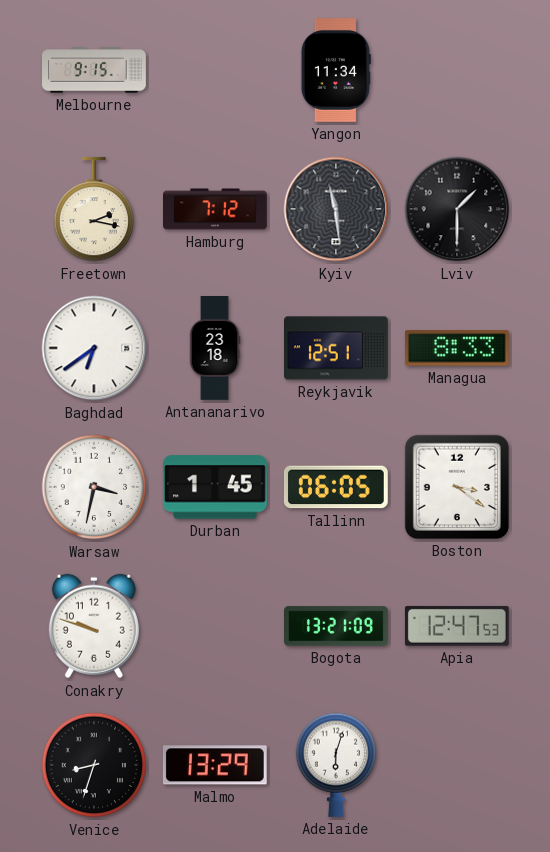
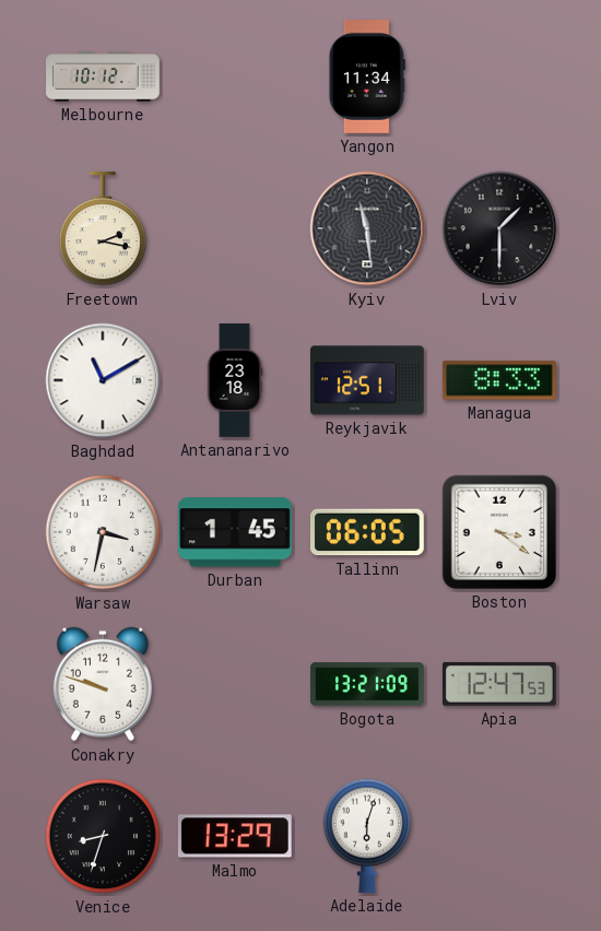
Melbourne: 9:15 -> 10:12
Hamburg: 7:12 -> none
Baghdad: 6:39 -> 11:10
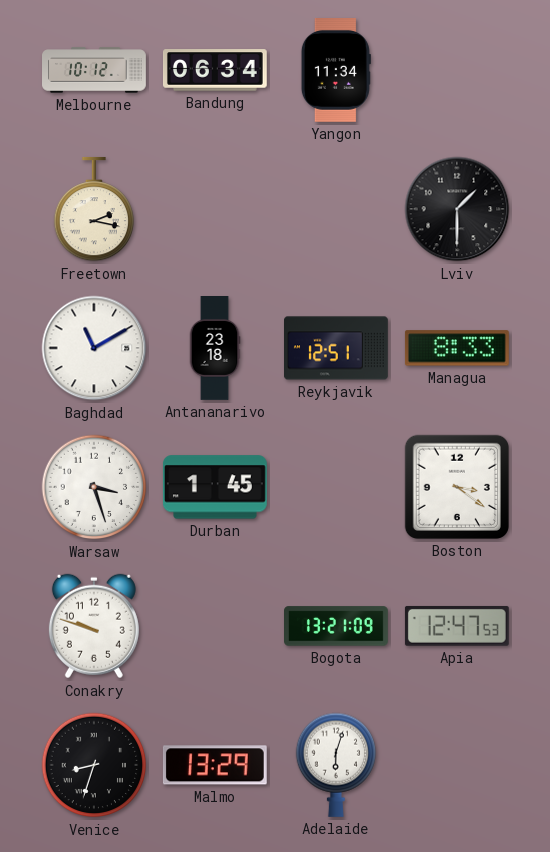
Bandung: none -> 06:34
Kyiv: 11:29 -> none
Warsaw: 3:32 -> 3:27
Tallinn: 06:05 -> none
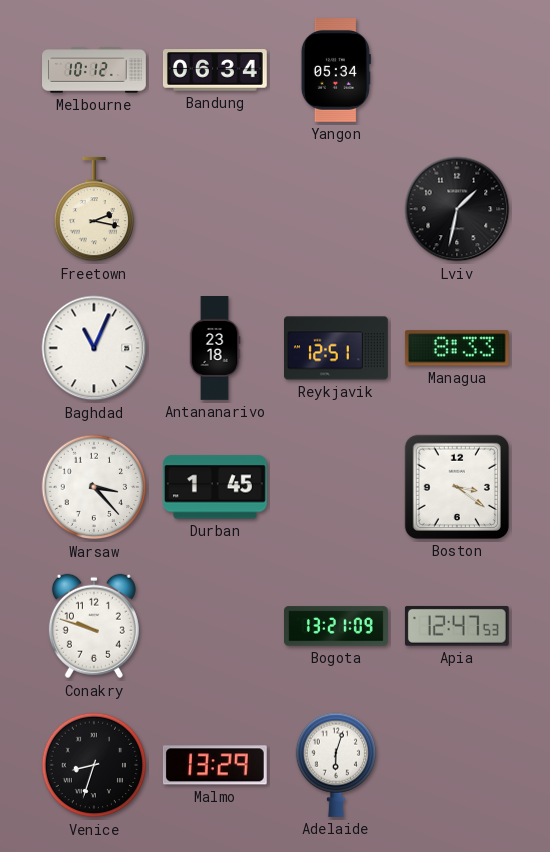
Yangon: 11:34 -> 05:34
Lviv: 1:30 -> 1:32
Baghdad: 11:10 -> 11:04
Warsaw: 3:27 -> 3:23
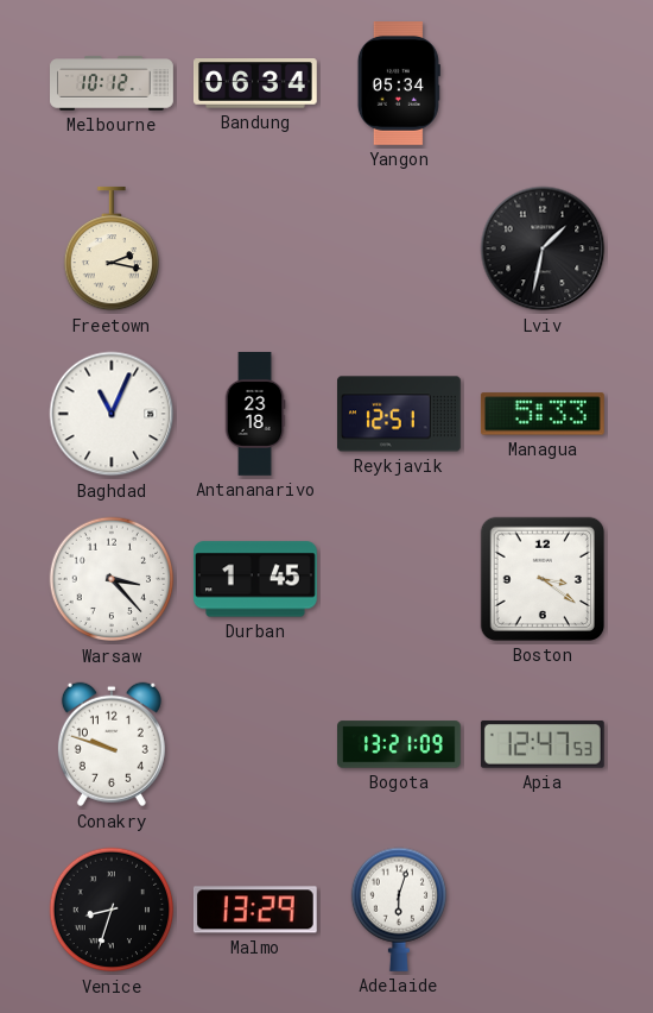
Managua: 8:33 -> 5:33
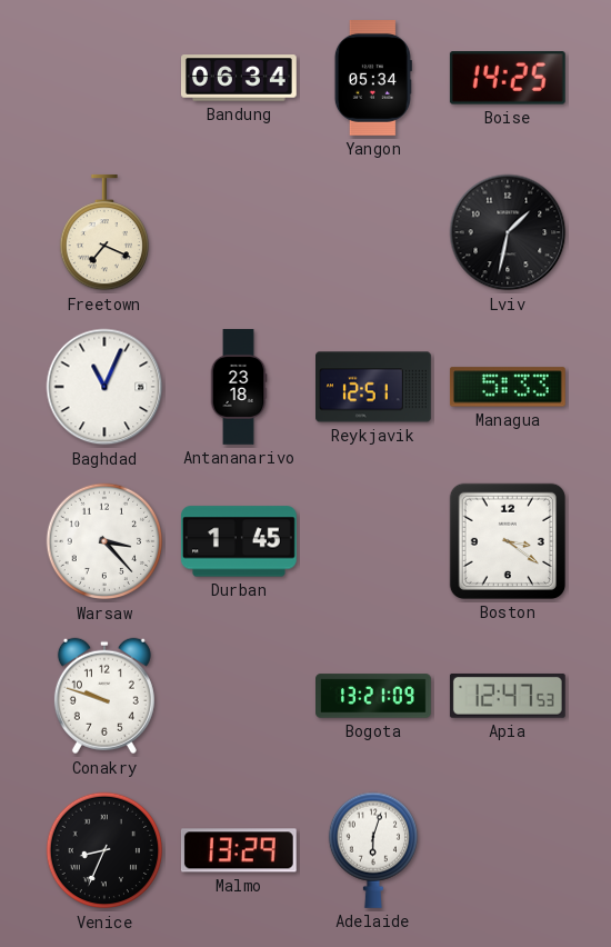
Melbourne: 10:12 -> none
Boise: none -> 14:25
Freetown: 2:17 -> 7:19
Venice: 8:33 -> 8:34
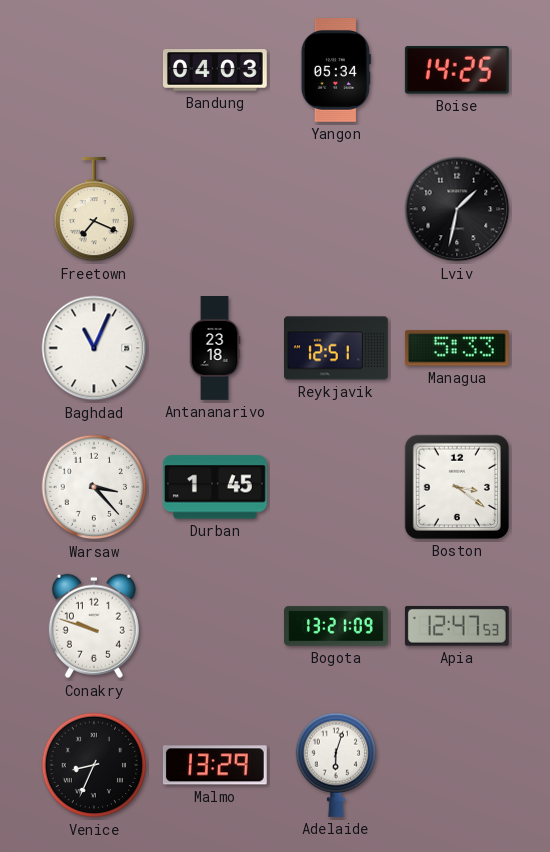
Bandung: 06:34 -> 04:03
